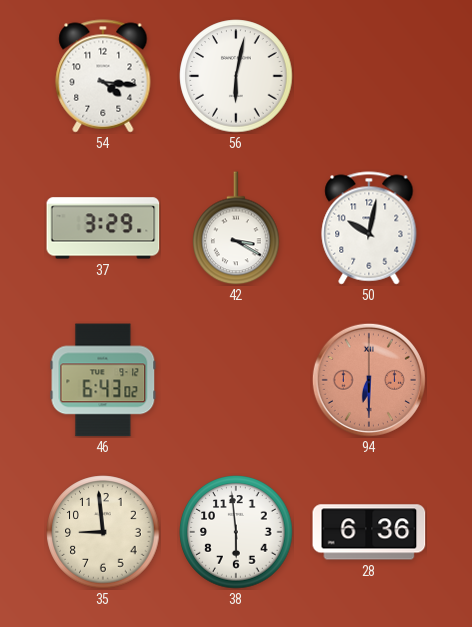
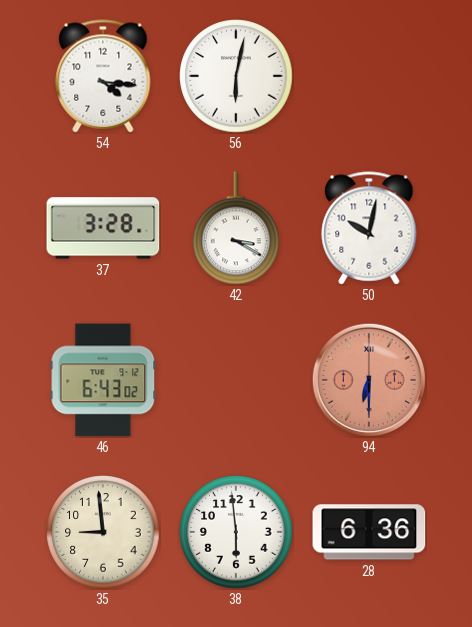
37: 3:29 -> 3:28
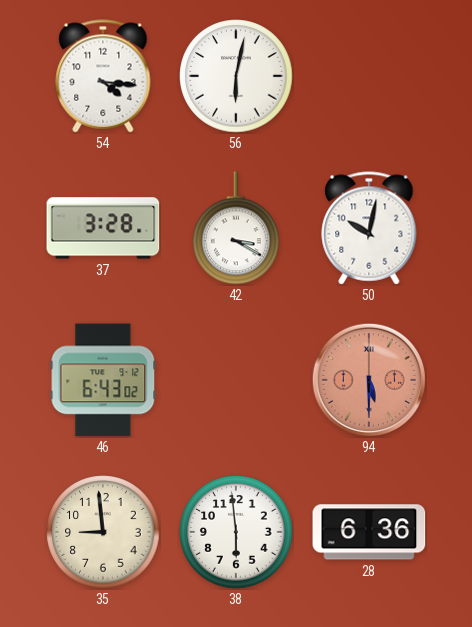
94: 6:30 -> 5:30
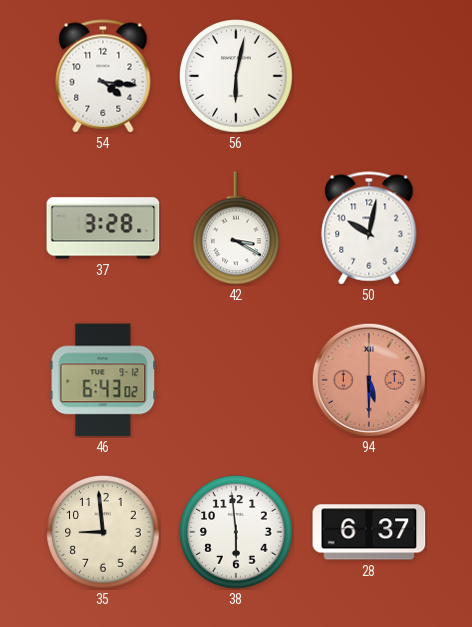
28: 6:36 -> 6:37
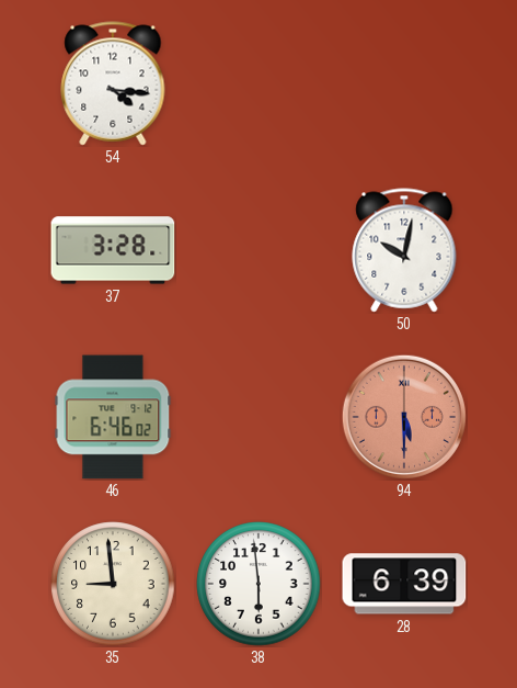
56: 6:02 -> none
42: 3:20 -> none
46: 6:43 -> 6:46
28: 6:37 -> 6:39
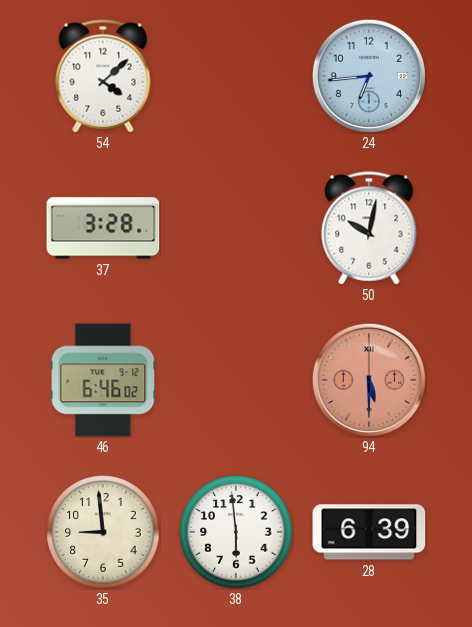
54: 4:16 -> 4:08
24: none -> 6:44
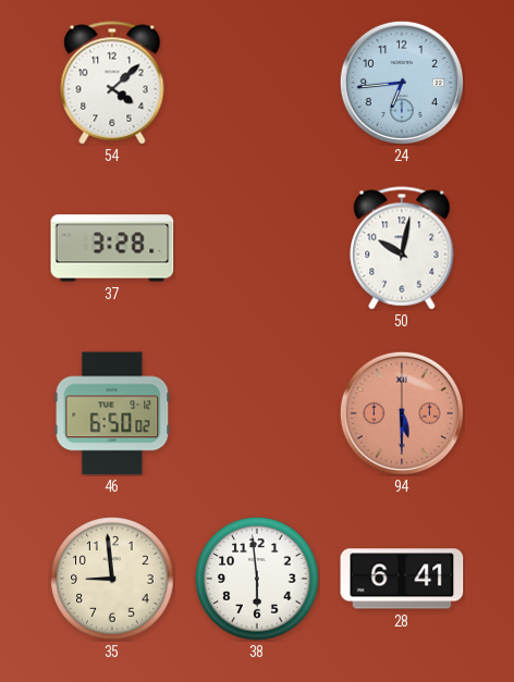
46: 6:46 -> 6:50
28: 6:39 -> 6:41
